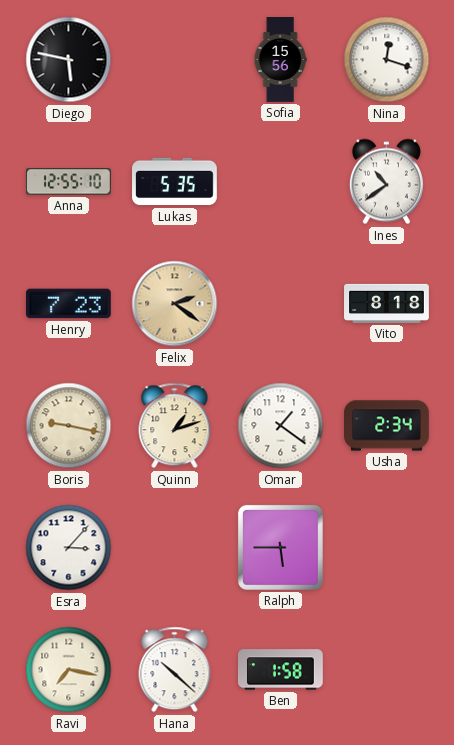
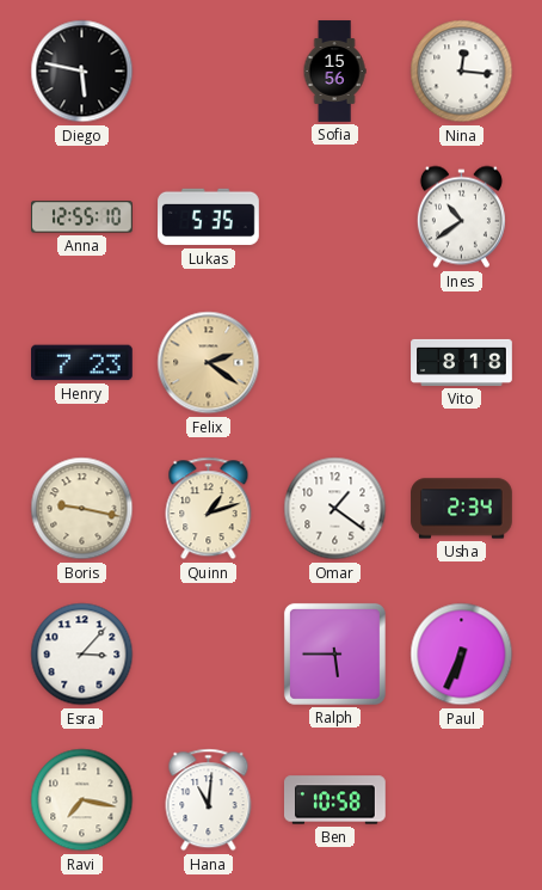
Nina: 12:18 -> 12:16
Paul: none -> 6:34
Hana: 10:22 -> 11:01
Ben: 1:58 -> 10:58
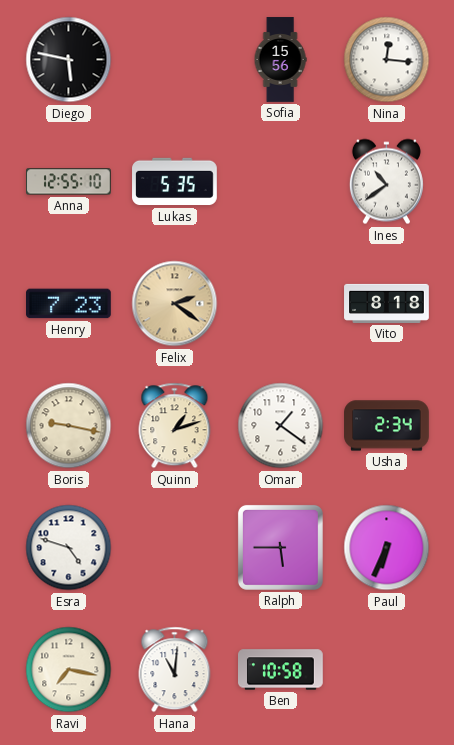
Esra: 3:07 -> 4:48
